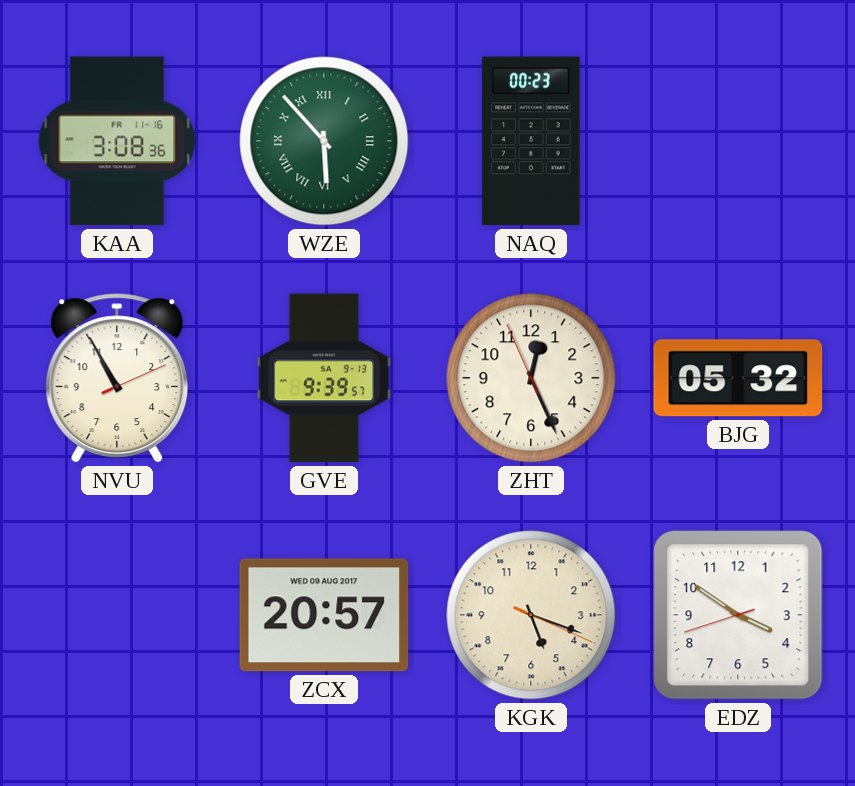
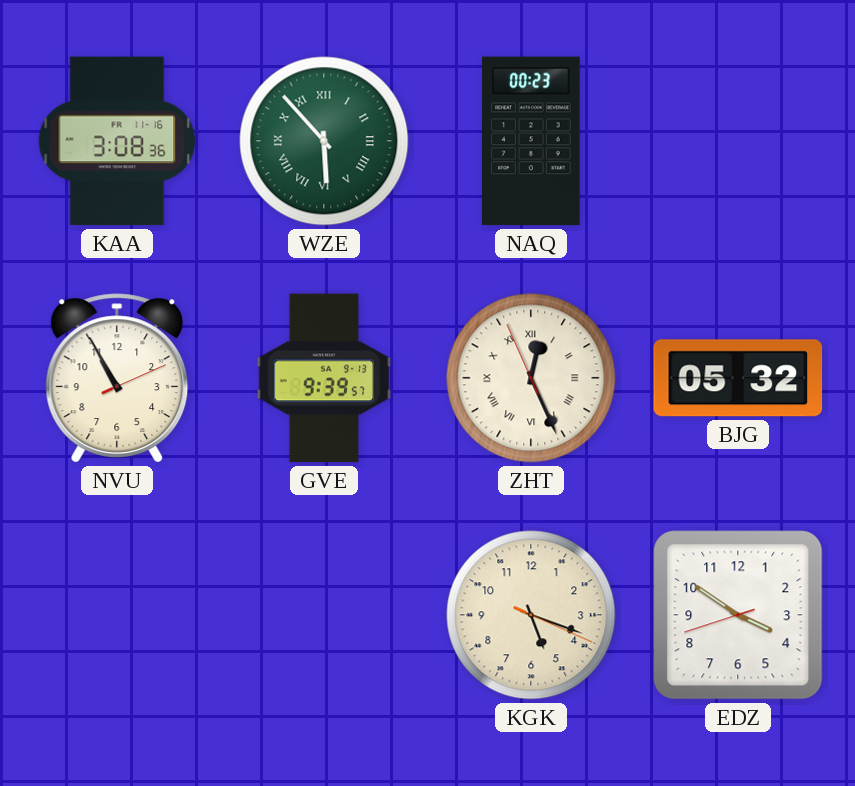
ZHT numerals: Arabic -> Roman
ZCX: 20:57 -> none
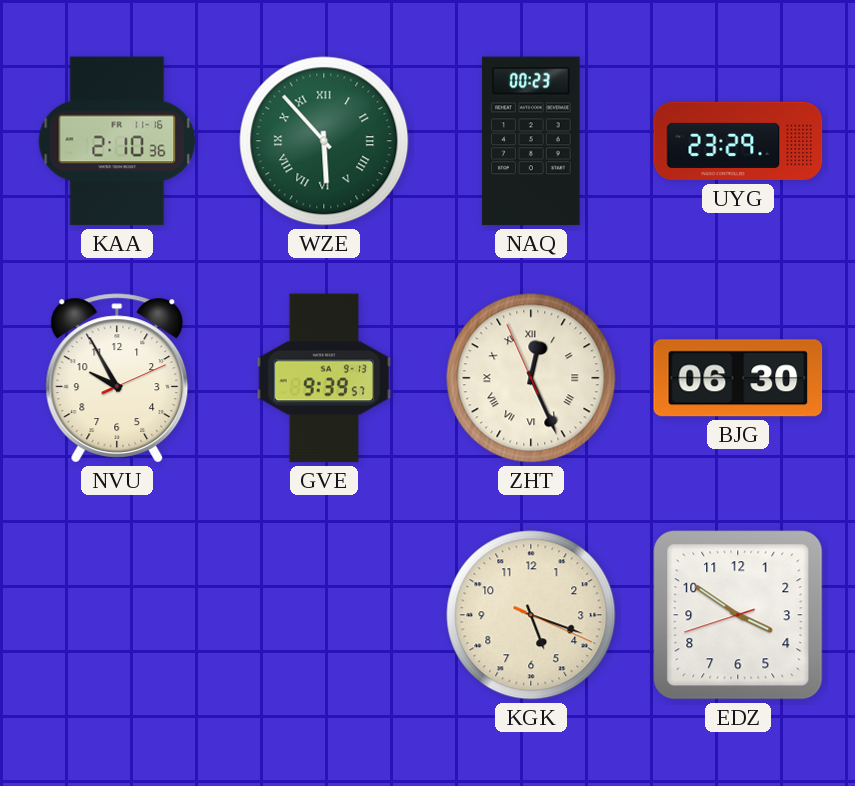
KAA: 3:08 -> 2:10
UYG: none -> 23:29
NVU: 10:55 -> 9:55
BJG: 05:32 -> 06:30
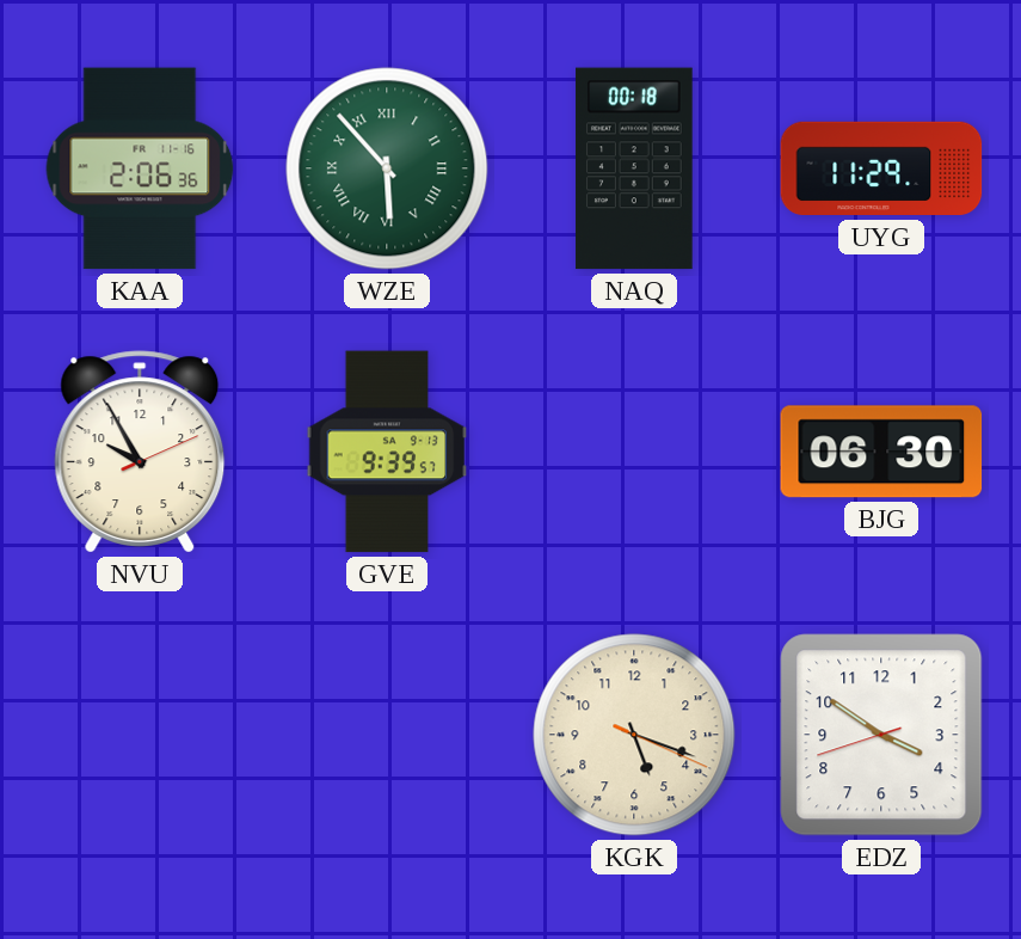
KAA: 2:10 -> 2:06
NAQ: 00:23 -> 00:18
UYG: 23:29 -> 11:29
ZHT: 12:25 -> none
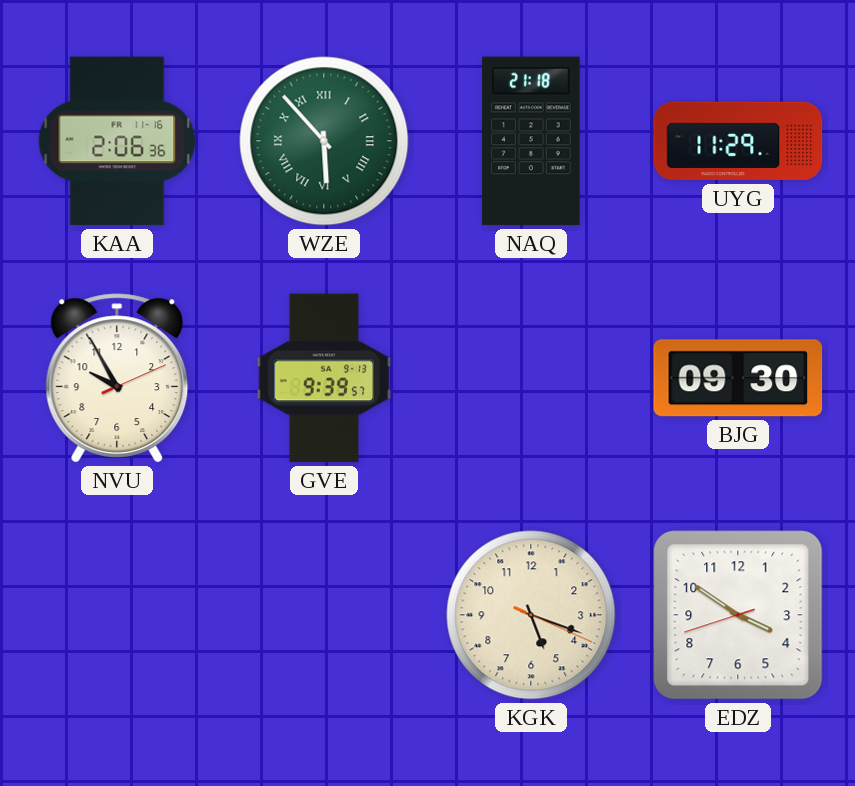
NAQ: 00:18 -> 21:18
BJG: 06:30 -> 09:30
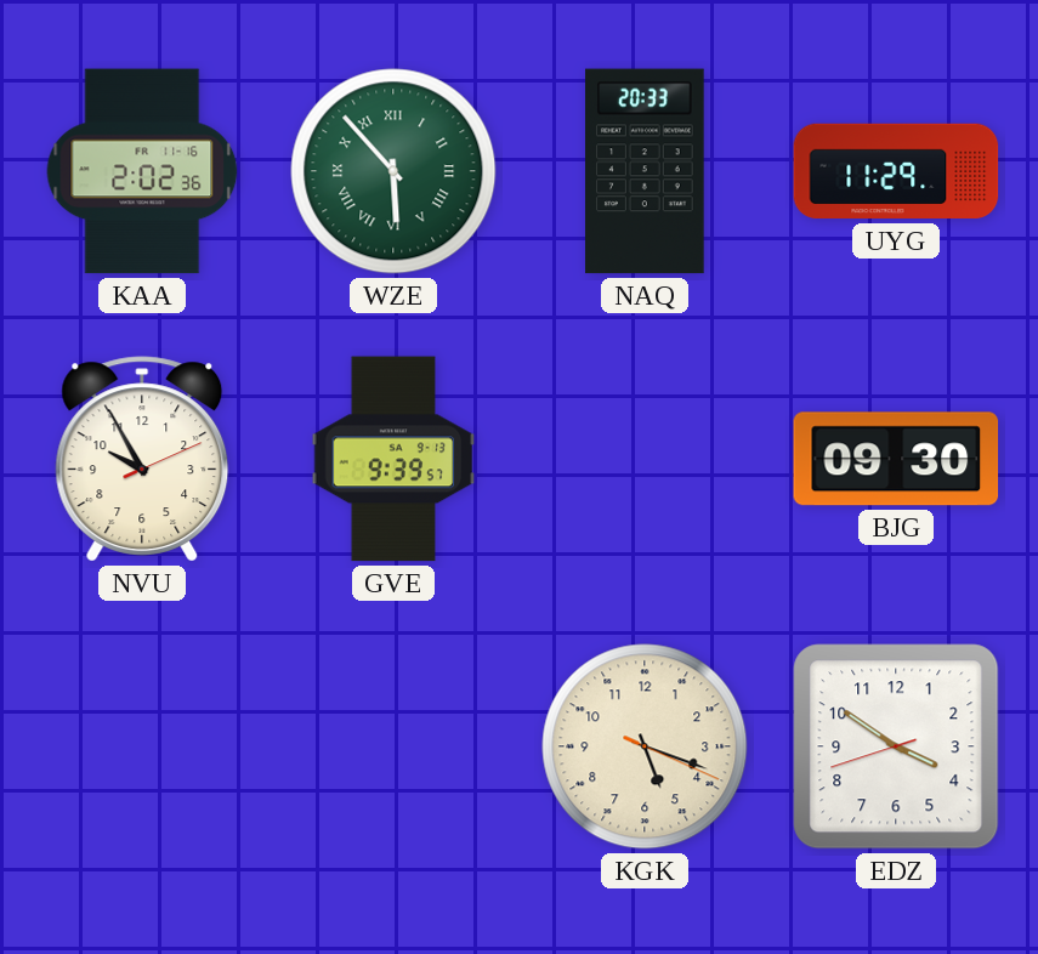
KAA: 2:06 -> 2:02
NAQ: 21:18 -> 20:33
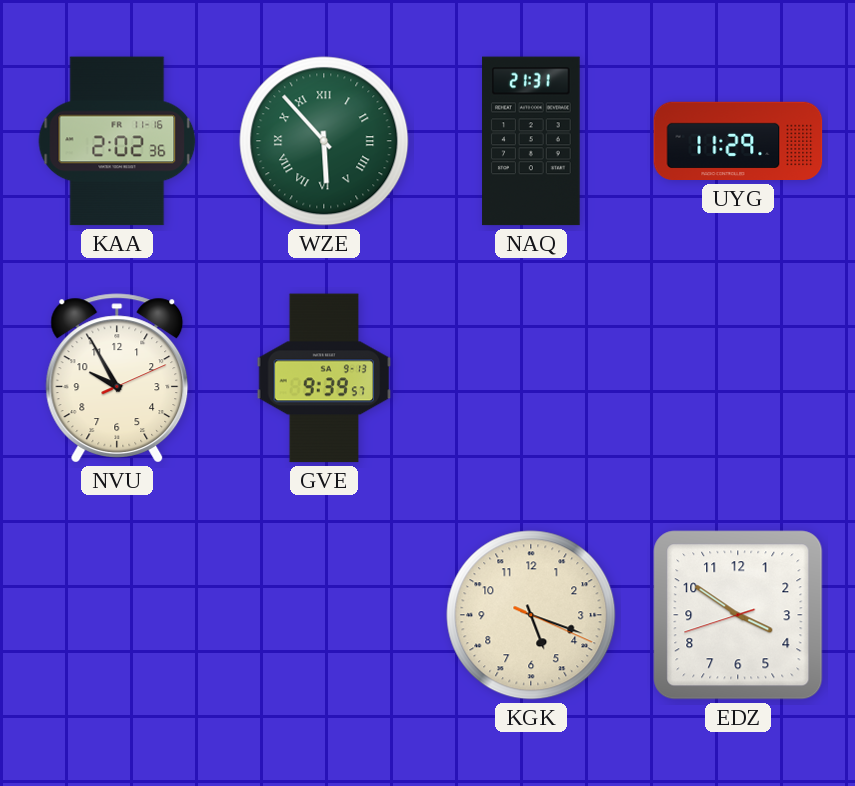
NAQ: 20:33 -> 21:31
BJG: 09:30 -> none
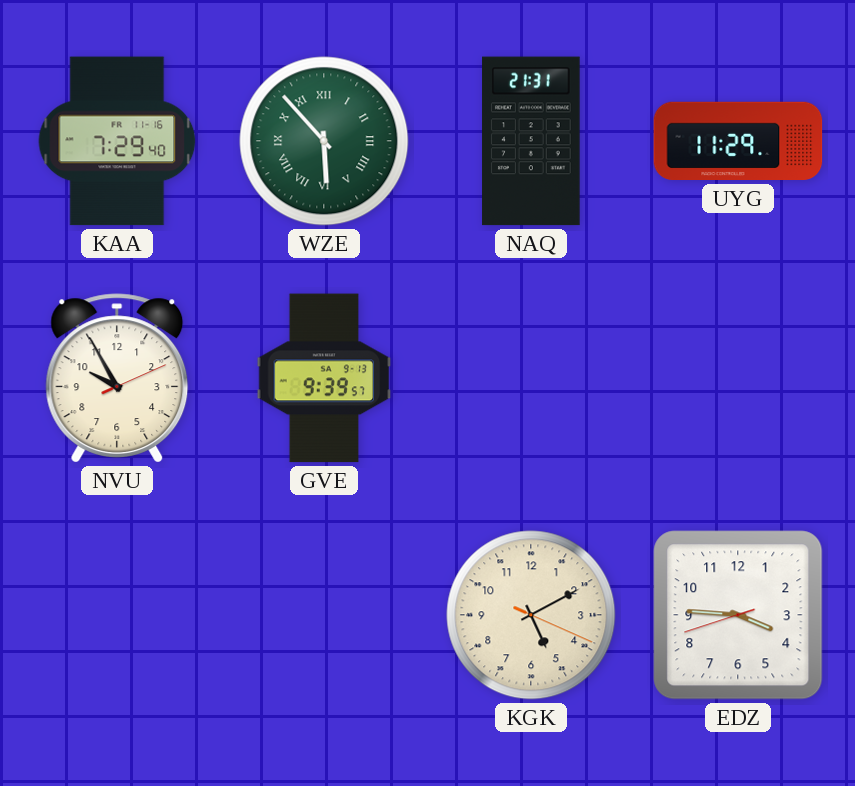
KAA: 2:02 -> 7:29
KGK: 5:18 -> 5:10
EDZ: 3:50 -> 3:45
